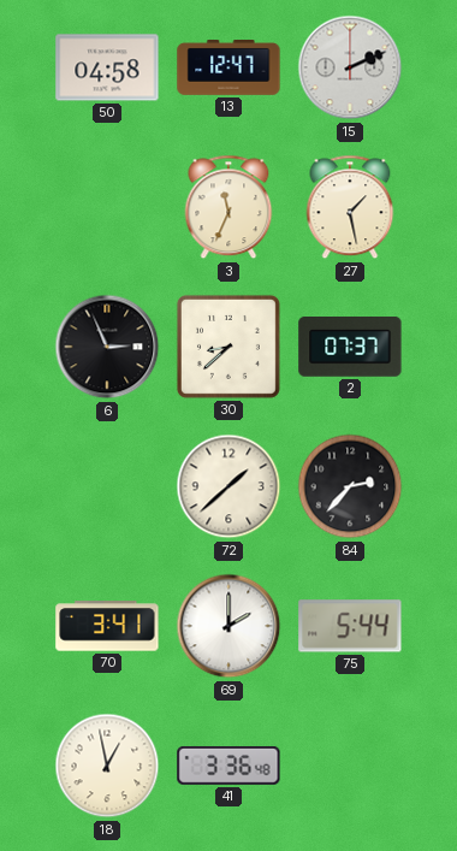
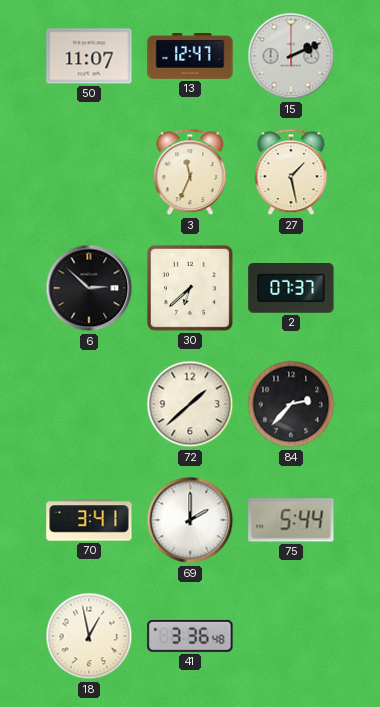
50: 04:58 -> 11:07
6: 2:56 -> 2:52
30: 8:38 -> 6:38
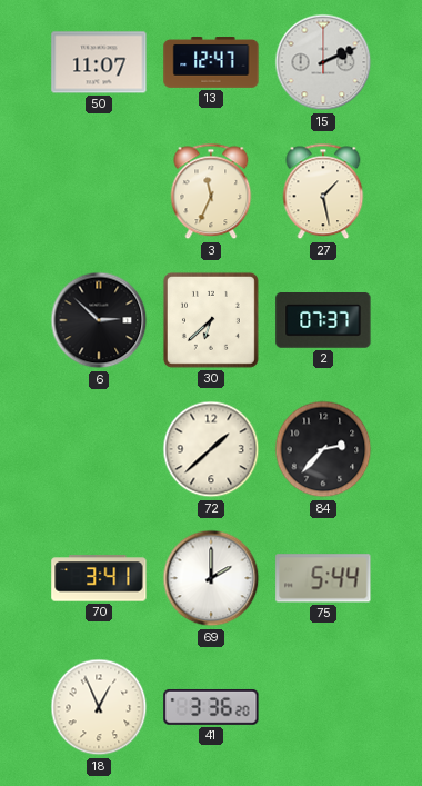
18: 12:58 -> 12:56
41: 3:36:48 -> 3:36:20
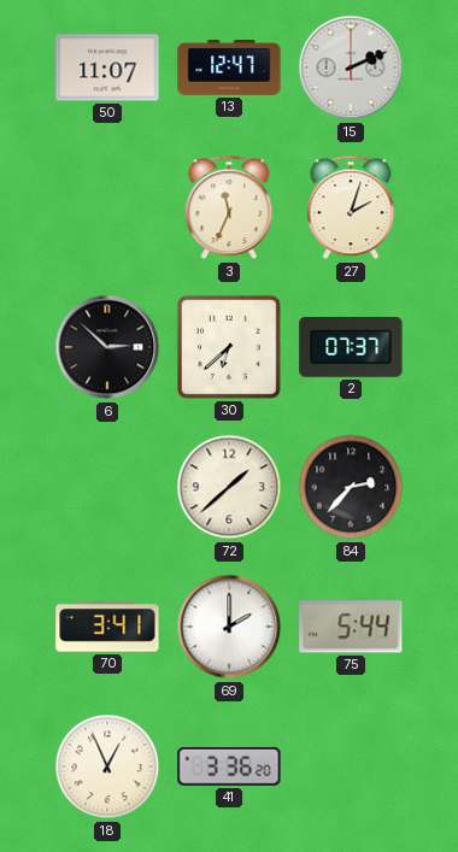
27: 1:28 -> 2:03
